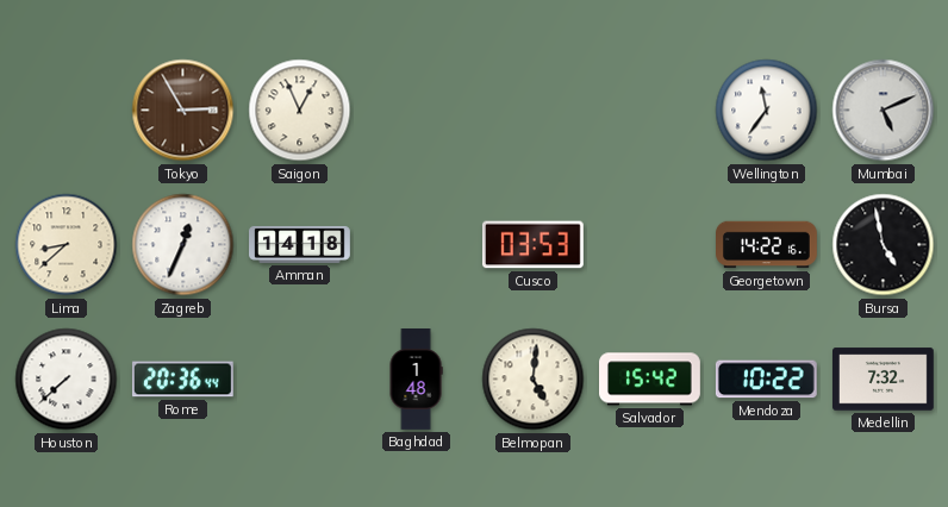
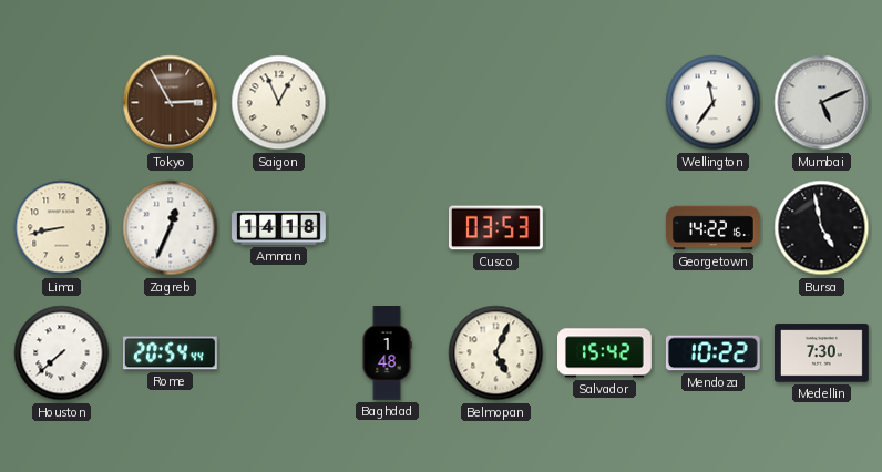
Lima: 8:38 -> 8:43
Rome: 20:36 -> 20:54
Belmopan: 5:01 -> 5:04
Medellin: 7:32 -> 7:30
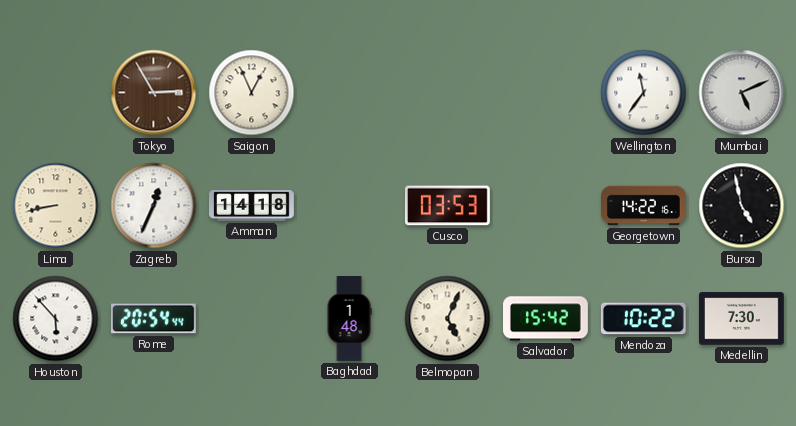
Houston: 7:38 -> 5:53
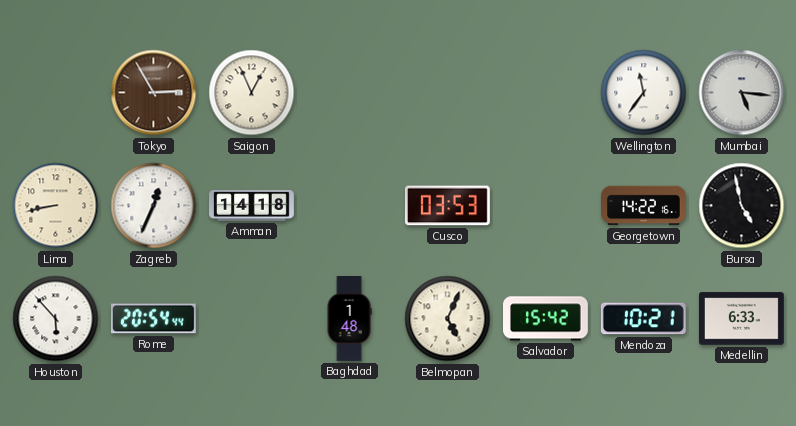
Mumbai: 5:11 -> 5:16
Mendoza: 10:22 -> 10:21
Medellin: 7:30 -> 6:33
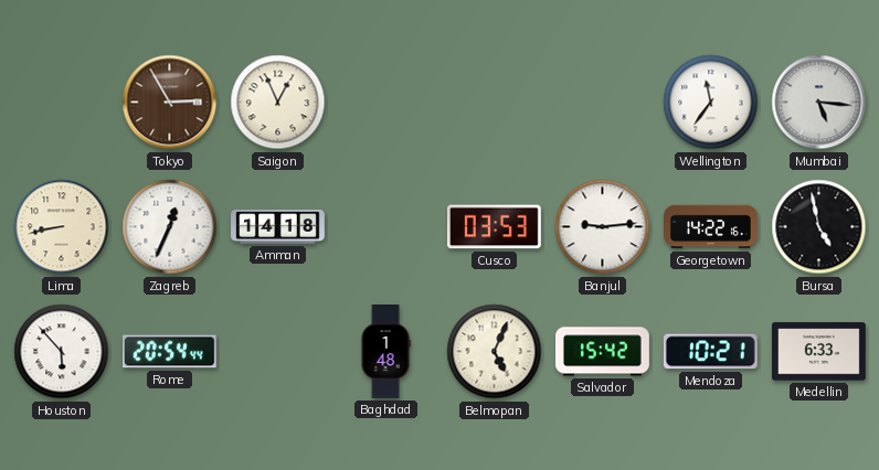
Banjul: none -> 9:14
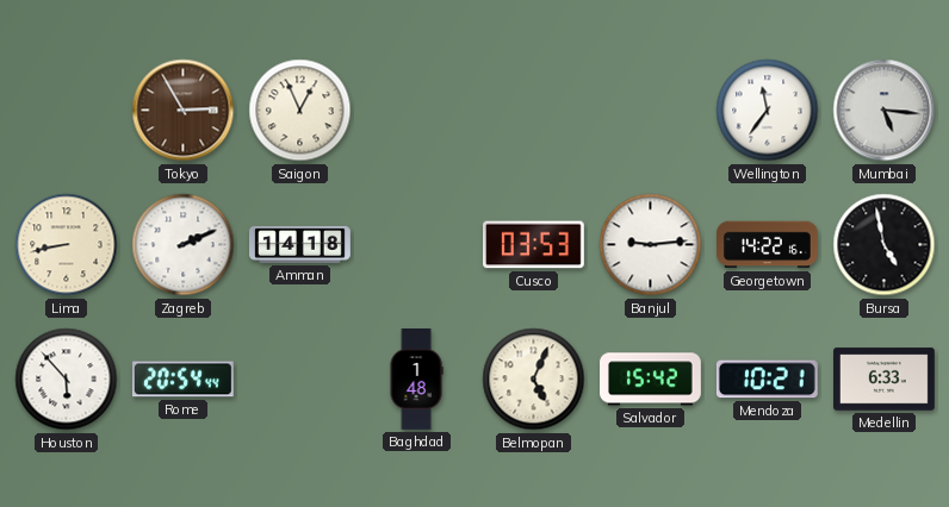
Zagreb: 12:34 -> 2:11
